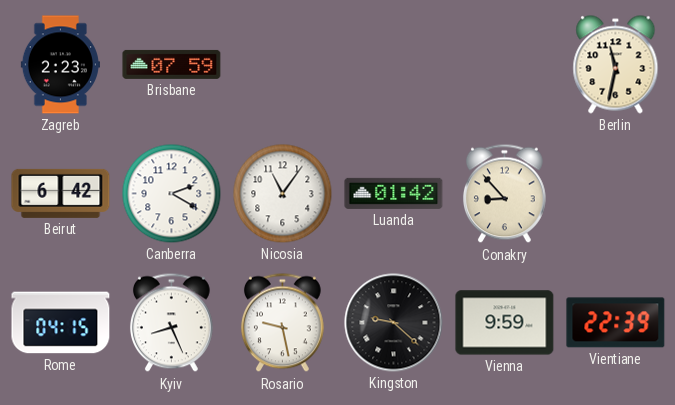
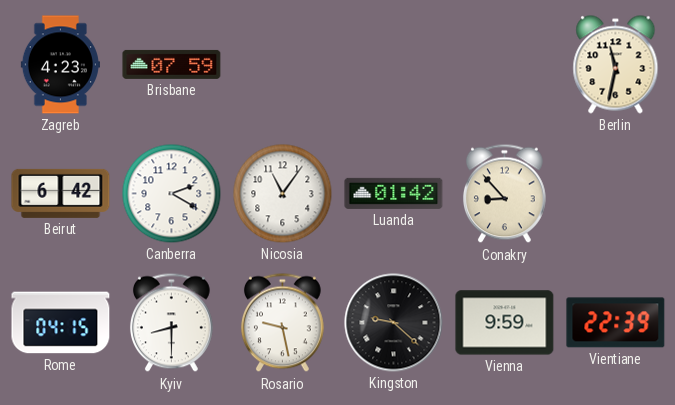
Zagreb: 2:23 -> 4:23
Kyiv: 8:26 -> 8:30
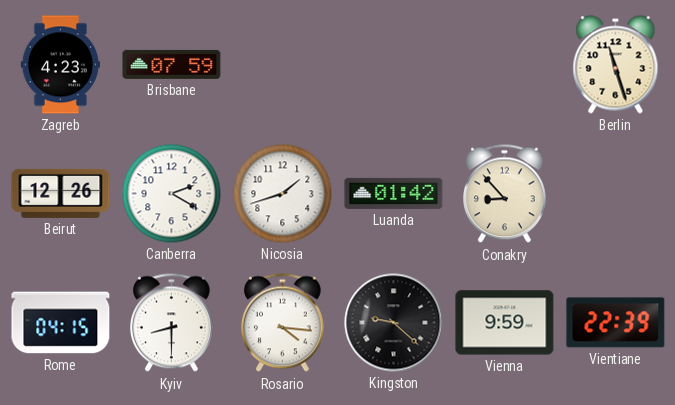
Berlin: 11:32 -> 11:27
Beirut: 6:42 -> 12:26
Nicosia: 11:06 -> 1:42
Rosario: 9:28 -> 4:16
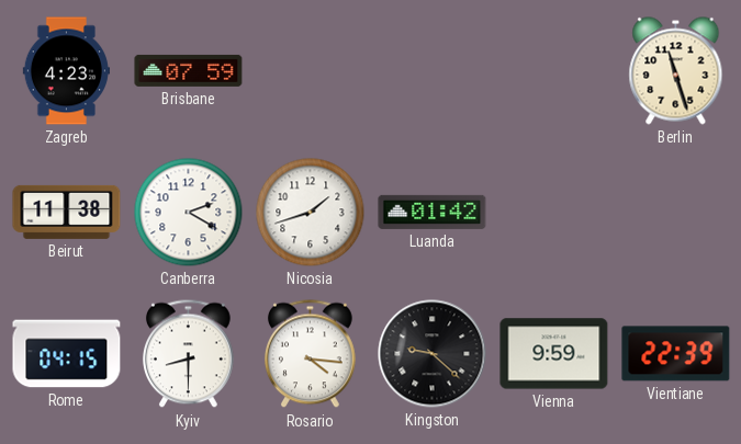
Beirut: 12:26 -> 11:38
Conakry: 8:53 -> none
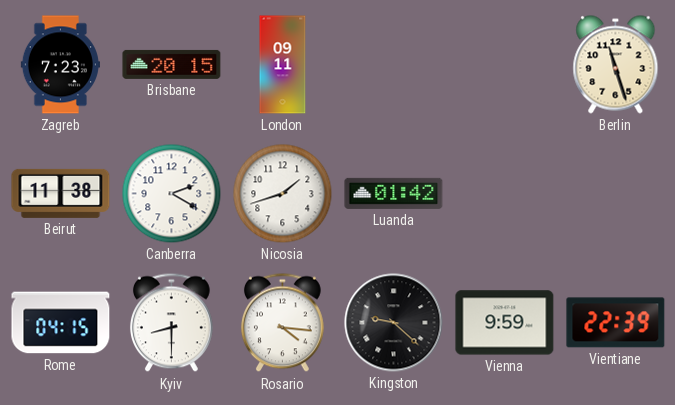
Zagreb: 4:23 -> 7:23
Brisbane: 07:59 -> 20:15
London: none -> 09:11
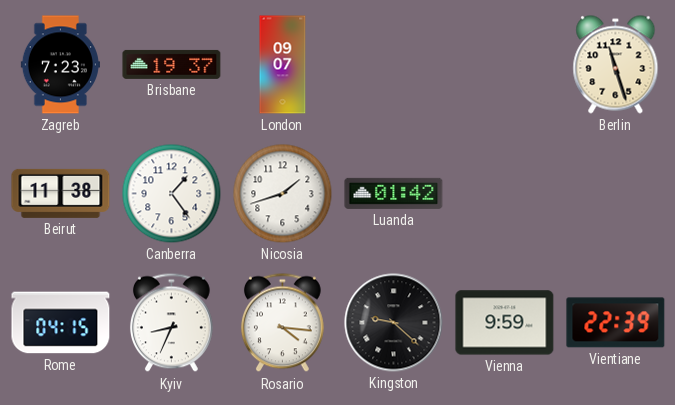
Brisbane: 20:15 -> 19:37
London: 09:11 -> 09:07
Canberra: 2:20 -> 1:24
Kyiv: 8:30 -> 8:34
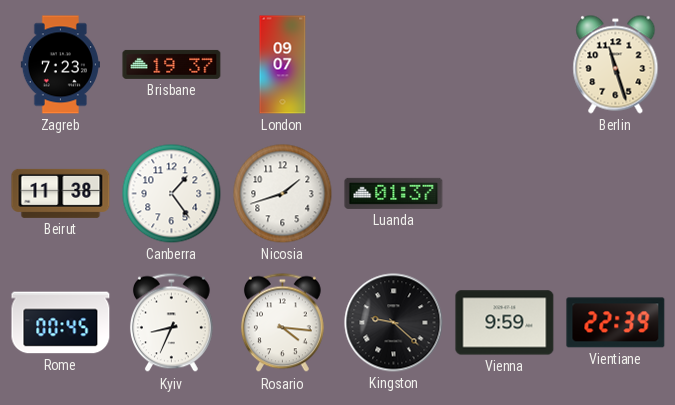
Luanda: 01:42 -> 01:37
Rome: 04:15 -> 00:45
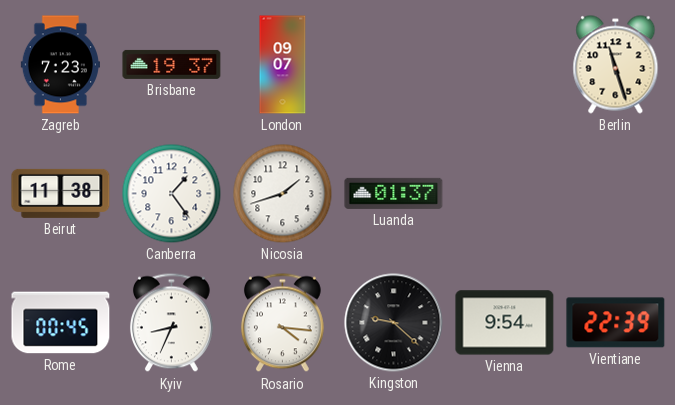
Vienna: 9:59 -> 9:54
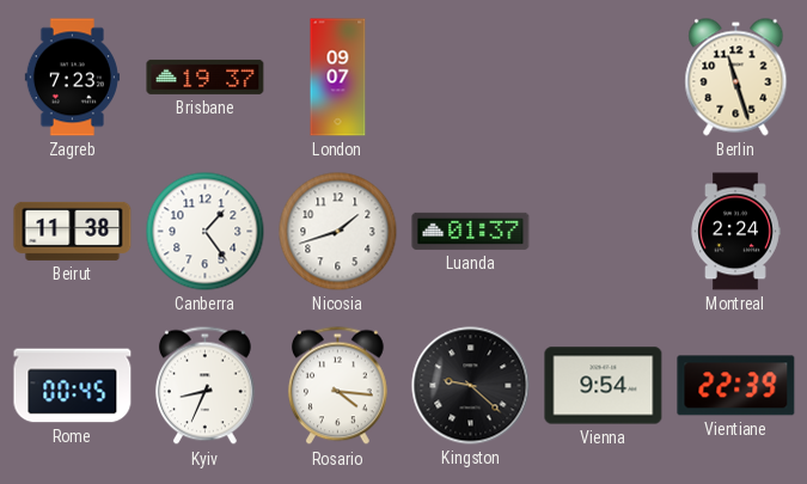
Montreal: none -> 2:24
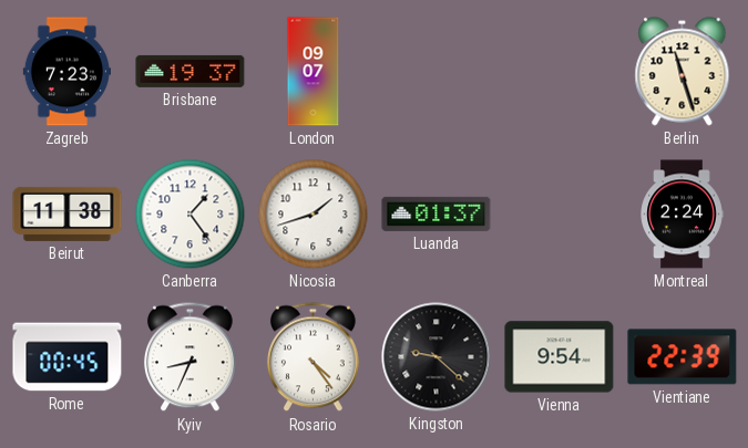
Rosario: 4:16 -> 4:24
